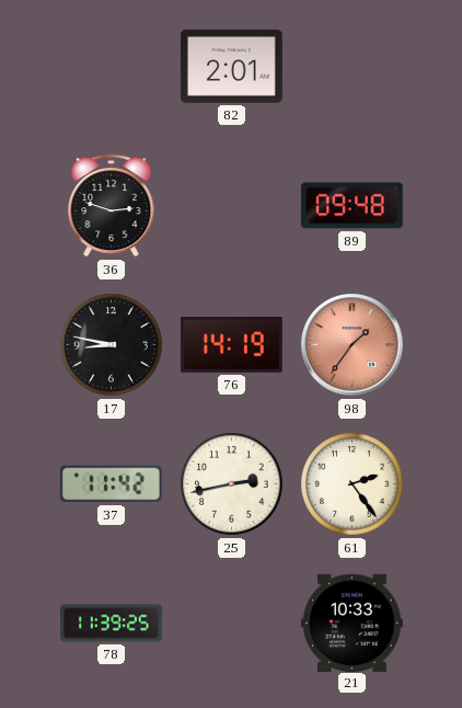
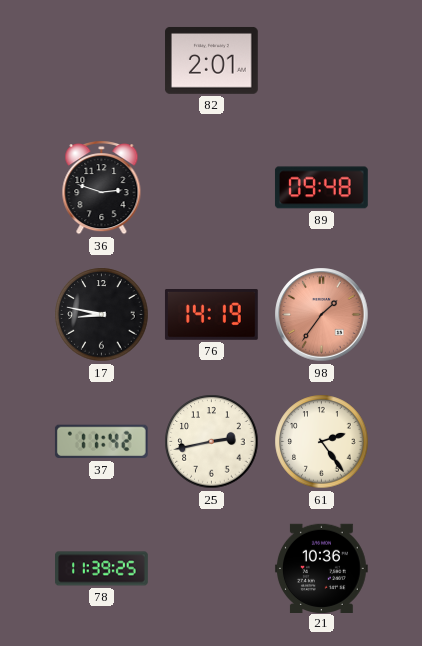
21: 10:33 -> 10:36
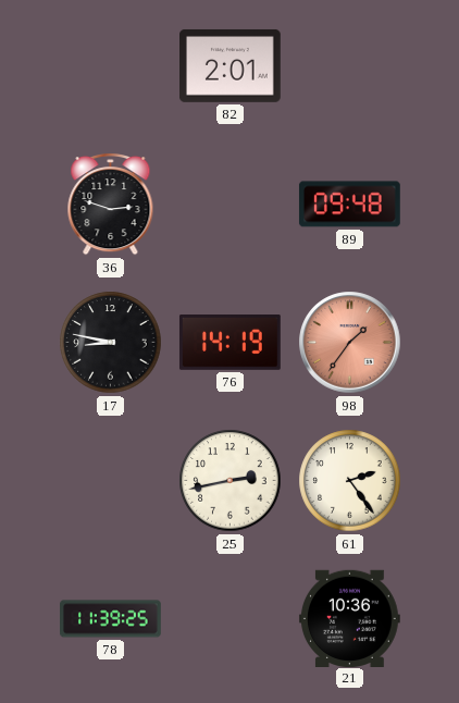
37: 11:42 -> none
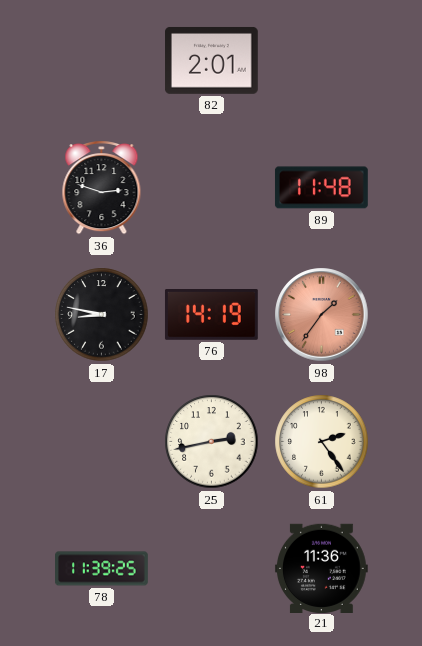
89: 09:48 -> 11:48
21: 10:36 -> 11:36
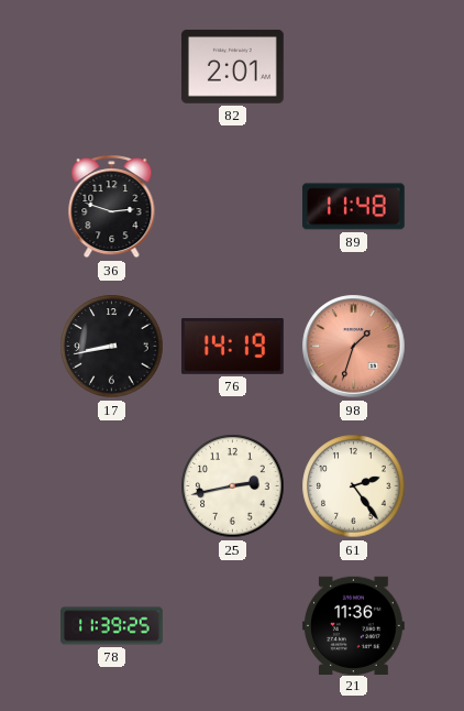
17: 8:47 -> 8:43
98: 1:36 -> 1:33
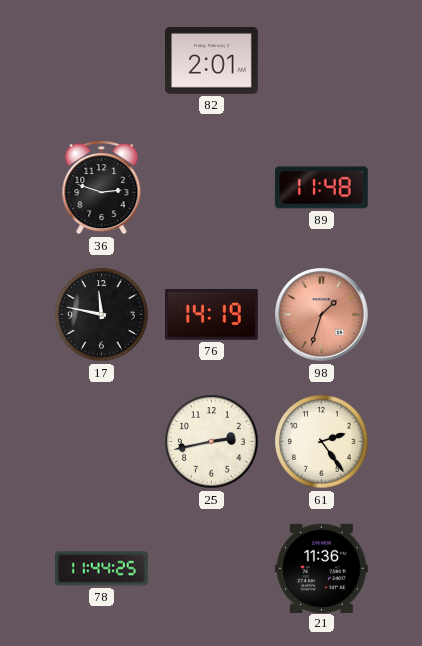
17: 8:43 -> 11:47
78: 11:39 -> 11:44
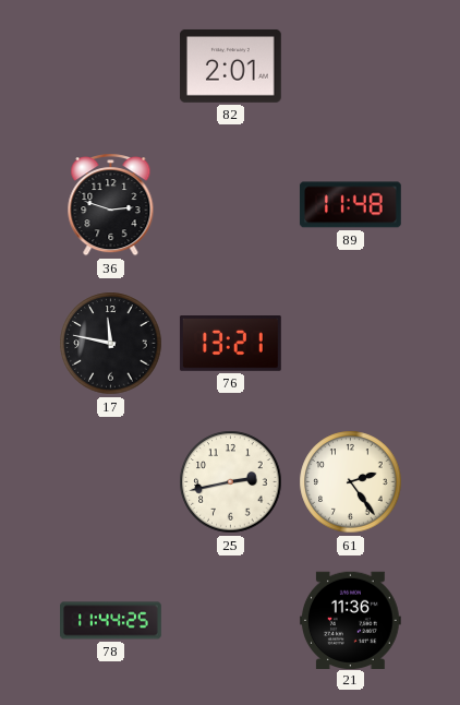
76: 14:19 -> 13:21
98: 1:33 -> none
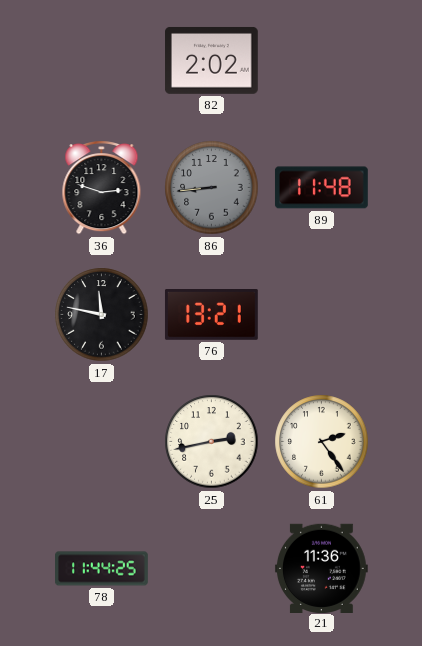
82: 2:01 -> 2:02
86: none -> 8:44
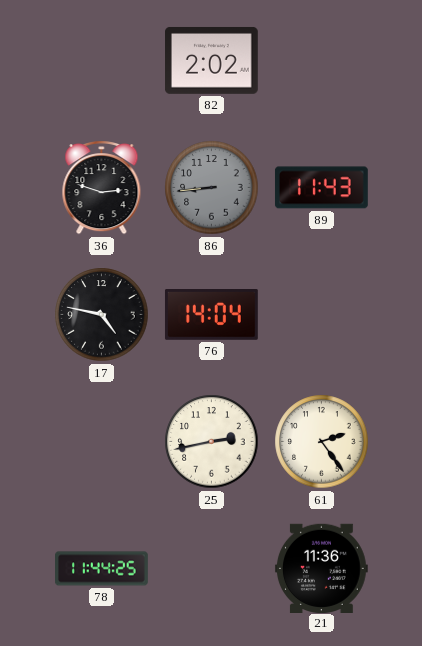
89: 11:48 -> 11:43
17: 11:47 -> 4:47
76: 13:21 -> 14:04
